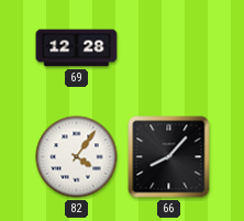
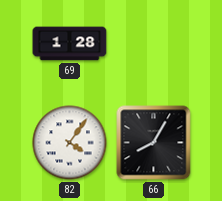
69: 12:28 -> 1:28
66: 8:07 -> 8:05
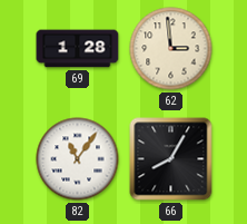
62: none -> 2:59
82: 4:06 -> 11:06
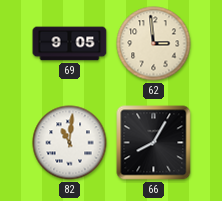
69: 1:28 -> 9:05
82: 11:06 -> 11:01
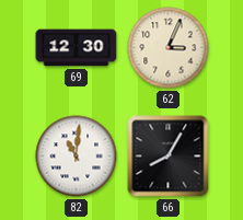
69: 9:05 -> 12:30
62: 2:59 -> 3:04
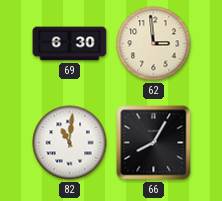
69: 12:30 -> 6:30
62: 3:04 -> 2:59
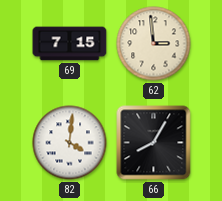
69: 6:30 -> 7:15
82: 11:01 -> 4:01
